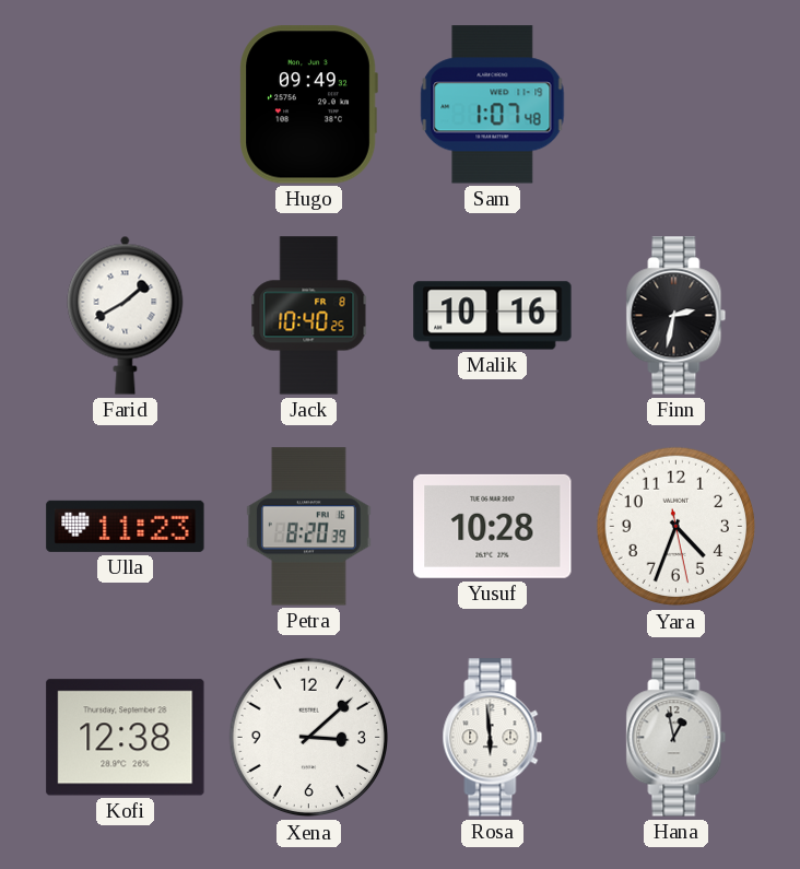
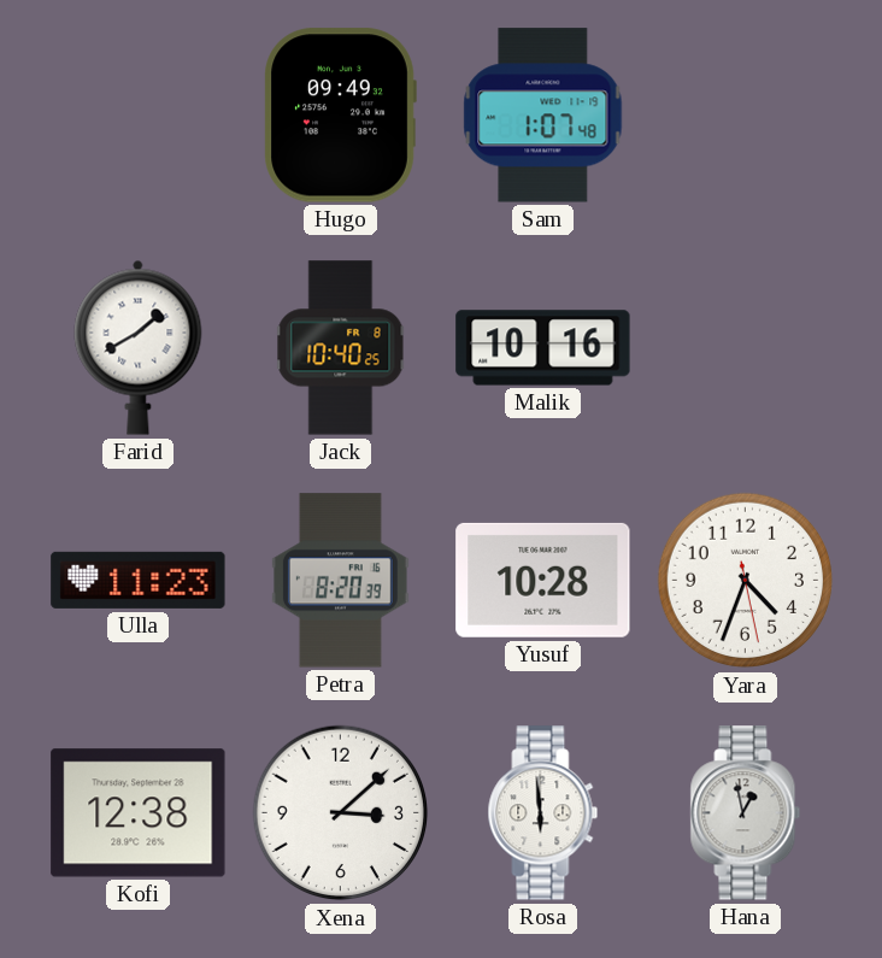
Finn: 2:32 -> none
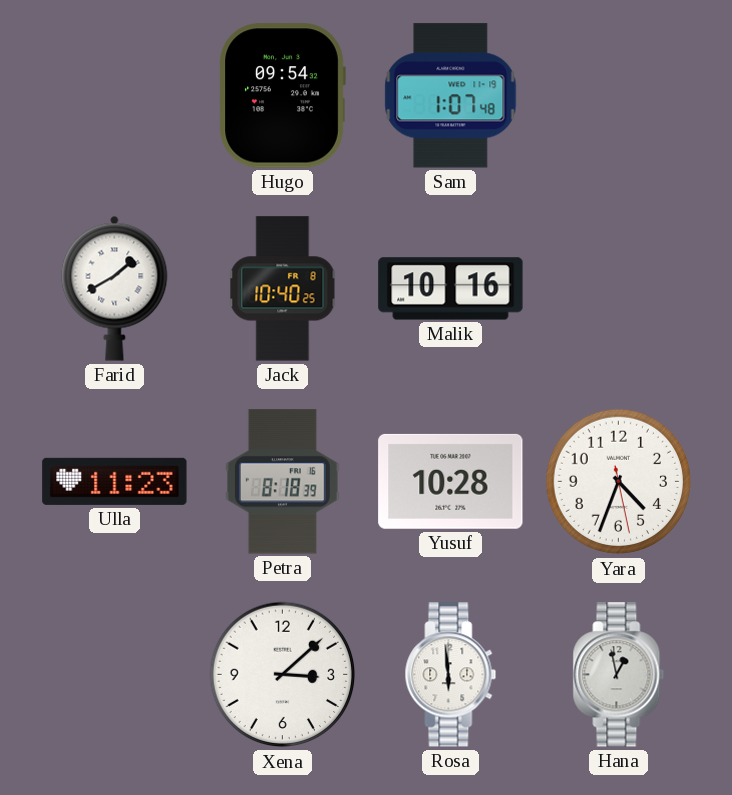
Hugo: 09:49 -> 09:54
Petra: 8:20 -> 8:18
Kofi: 12:38 -> none
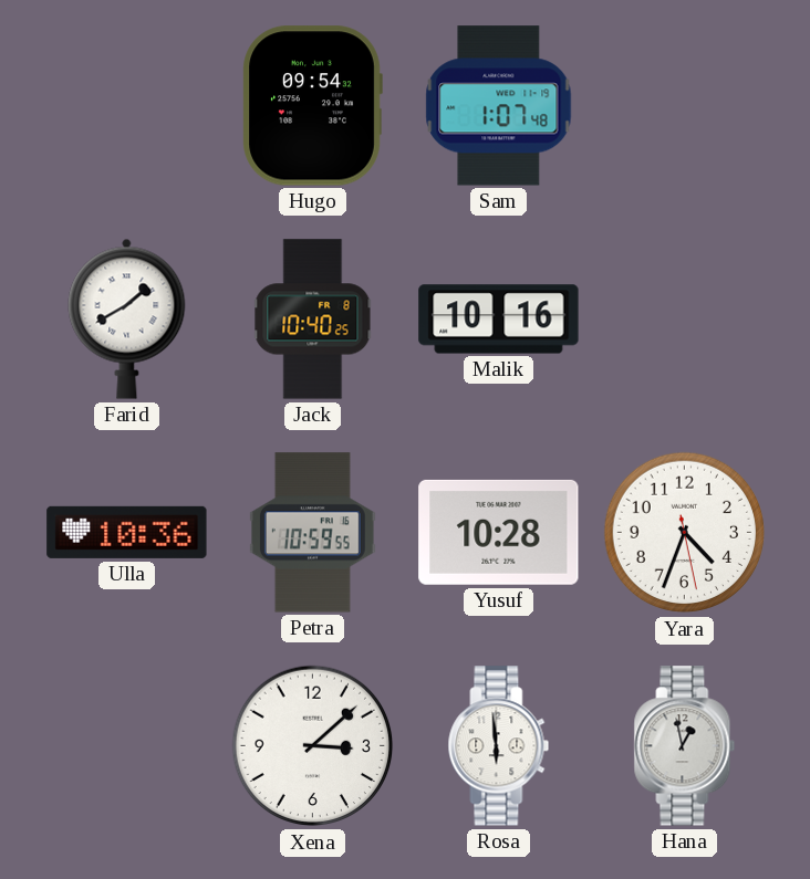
Ulla: 11:23 -> 10:36
Petra: 8:18 -> 10:59
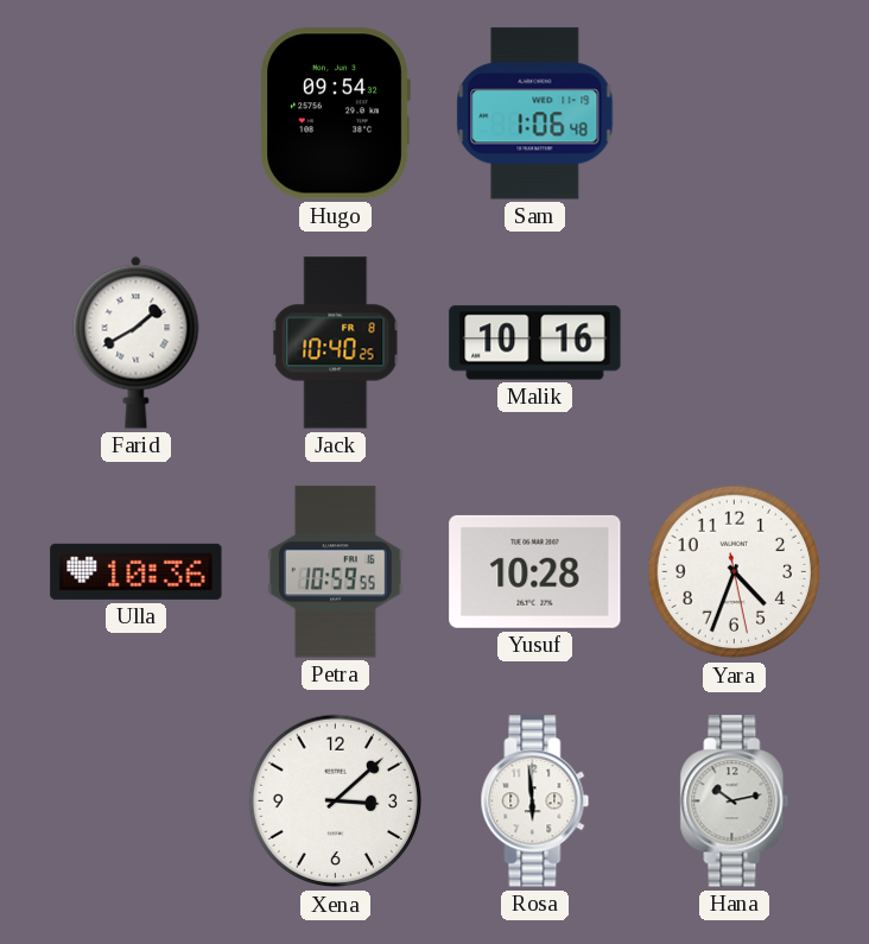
Sam: 1:07 -> 1:06
Hana: 12:58 -> 10:13
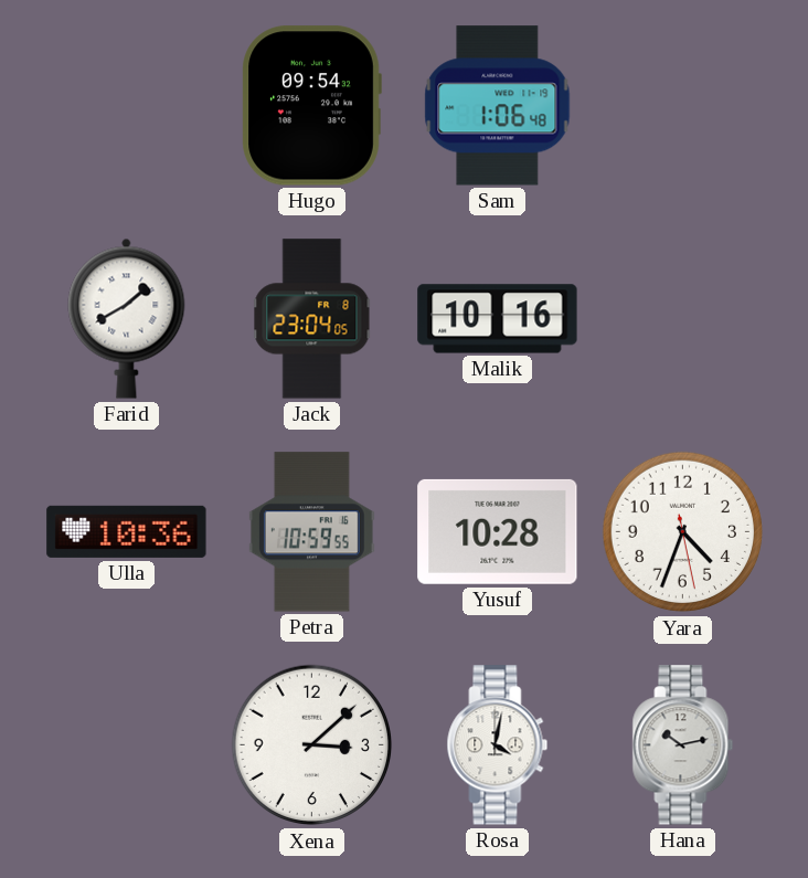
Jack: 10:40 -> 23:04
Rosa: 5:59 -> 4:02
